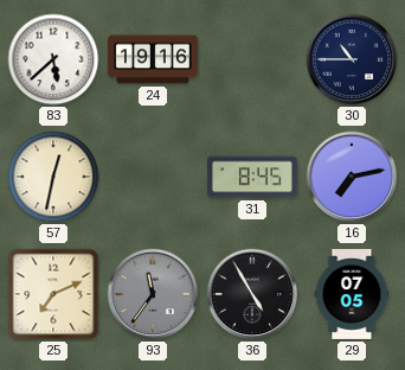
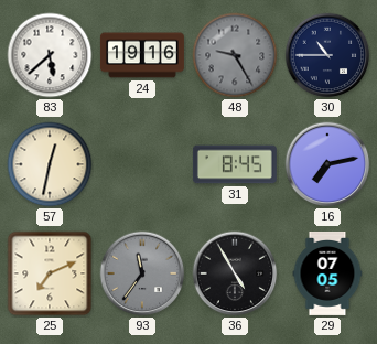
48: none -> 9:25
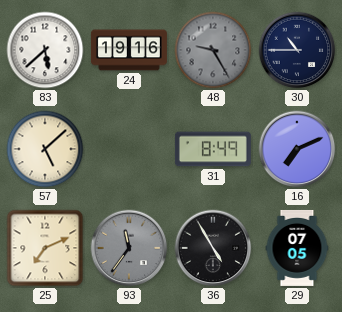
57: 12:32 -> 5:08
31: 8:45 -> 8:49
16: 7:13 -> 7:11
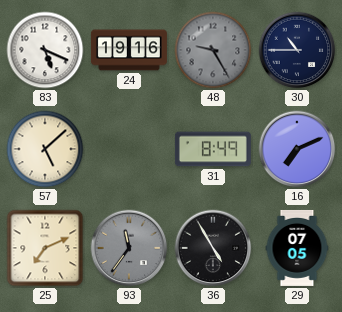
83: 5:38 -> 5:19
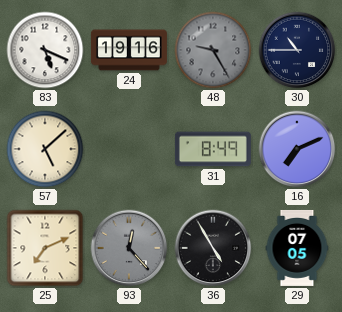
93: 11:36 -> 12:23
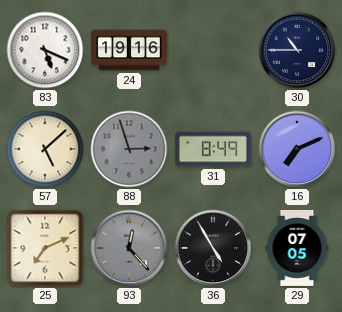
48: 9:25 -> none
88: none -> 2:57
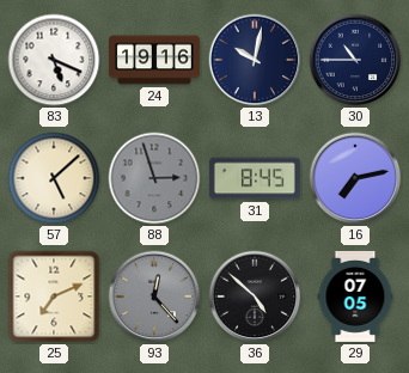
13: none -> 10:02
31: 8:49 -> 8:45
16: 7:11 -> 7:13
36: 4:55 -> 4:52
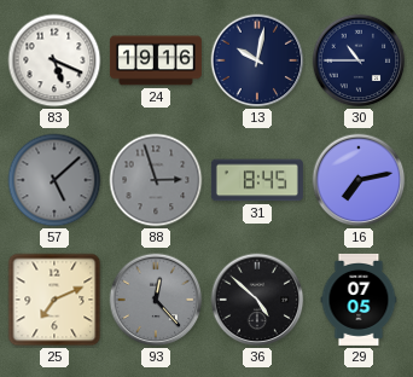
57 dial: cream -> grey
